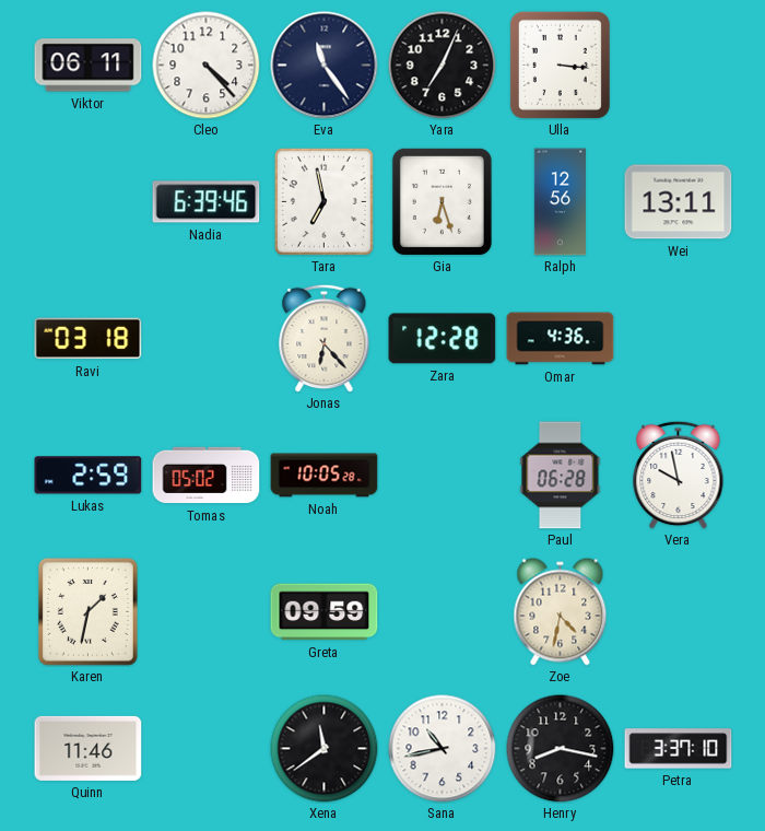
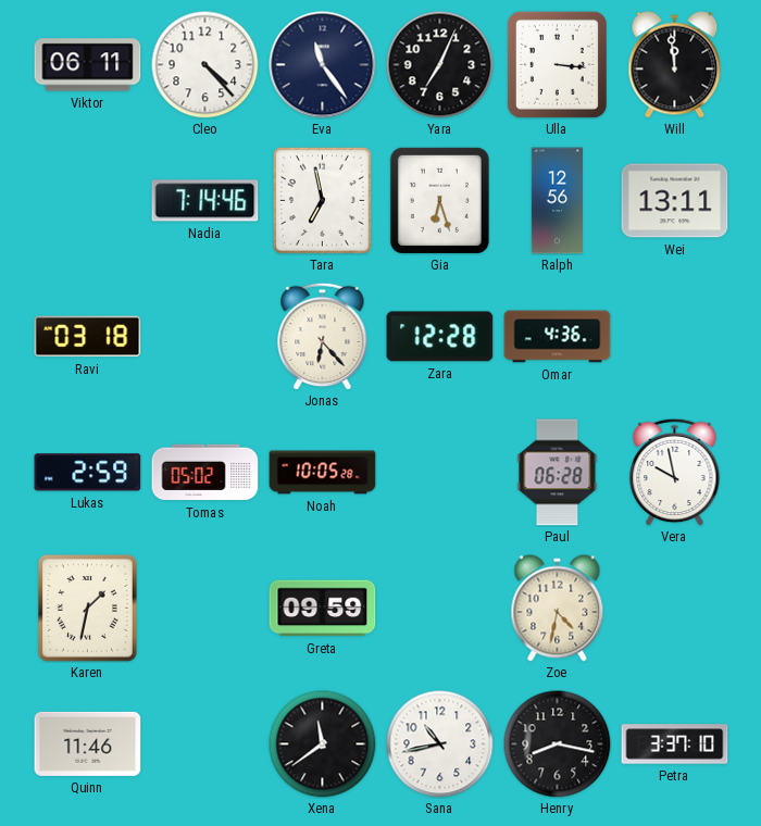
Will: none -> 11:59
Nadia: 6:39 -> 7:14
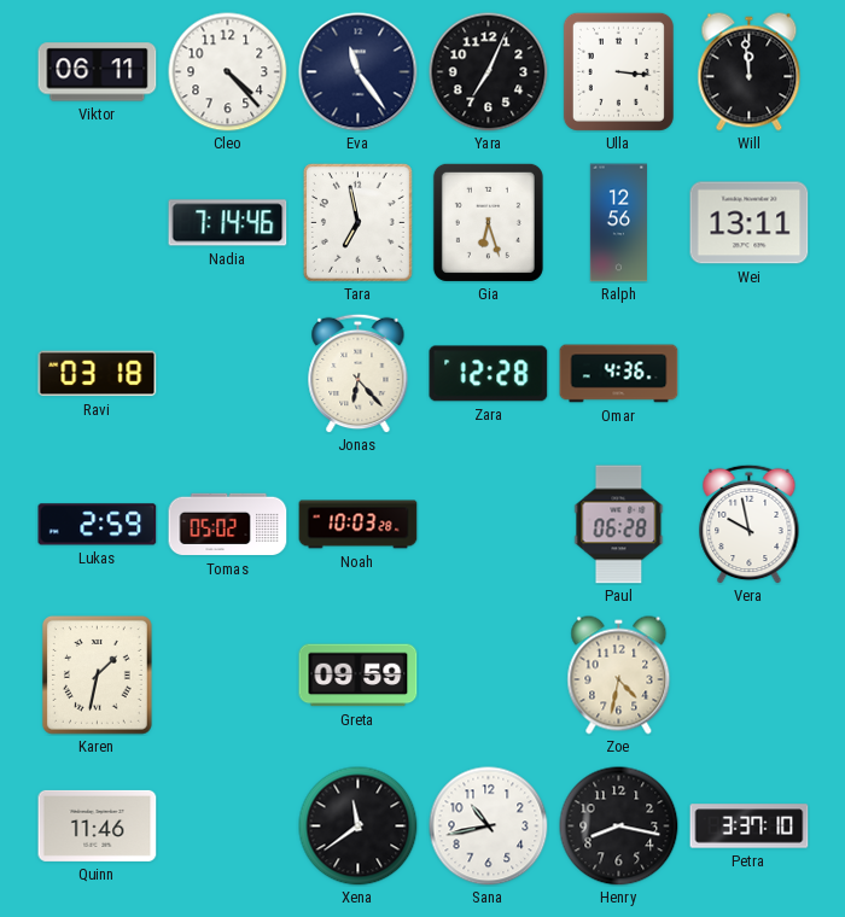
Noah: 10:05 -> 10:03
